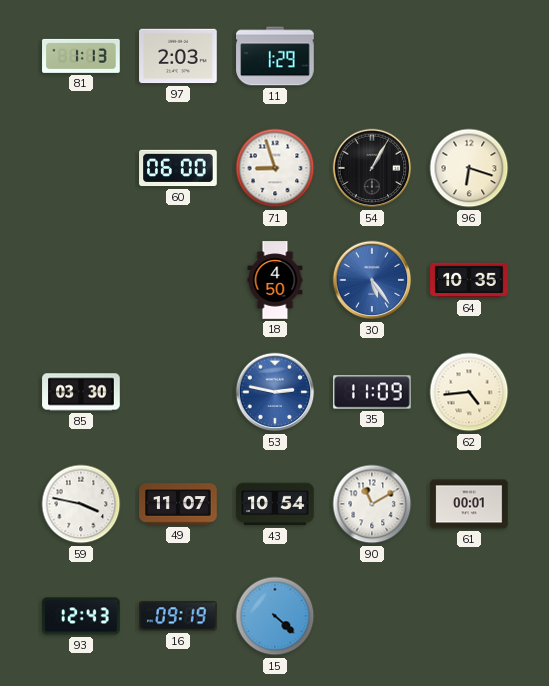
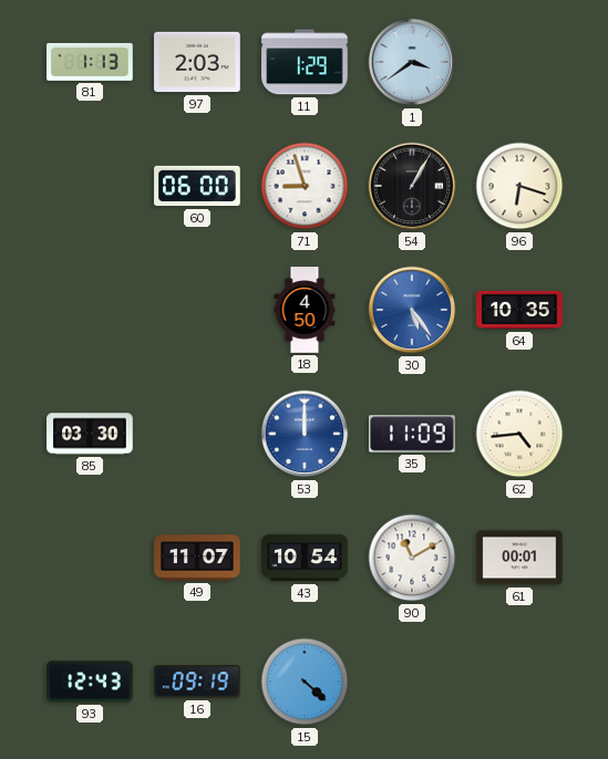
1: none -> 3:39
53: 2:47 -> 12:00
59: 3:47 -> none
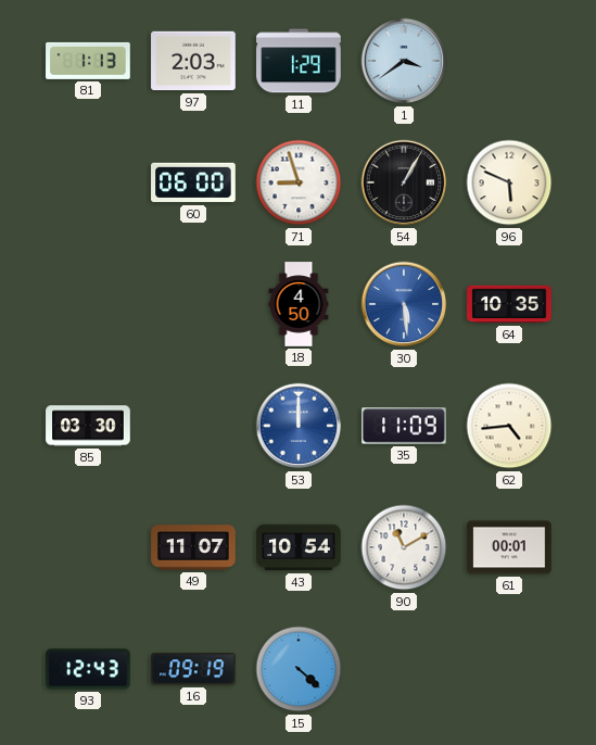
96: 6:18 -> 5:49
30: 5:24 -> 5:29
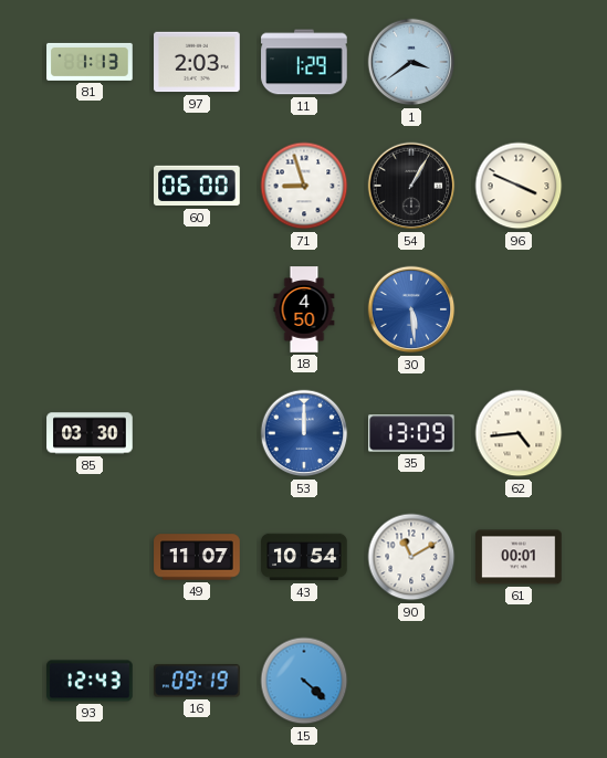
96: 5:49 -> 3:49
64: 10:35 -> none
35: 11:09 -> 13:09
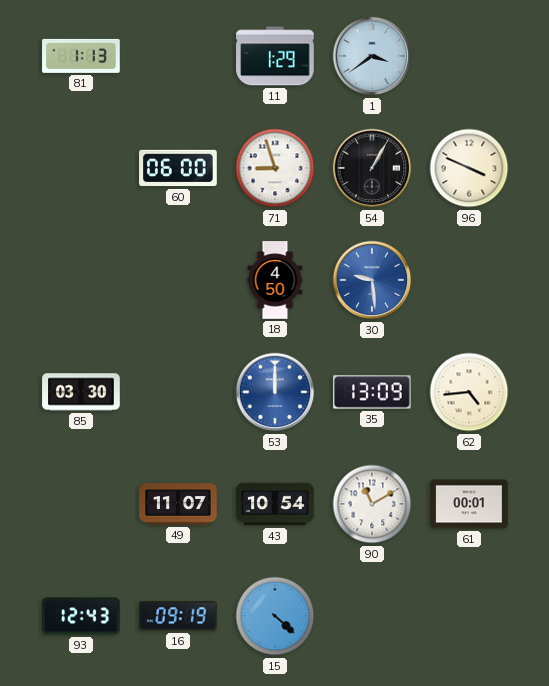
97: 2:03 -> none
30: 5:29 -> 9:29
